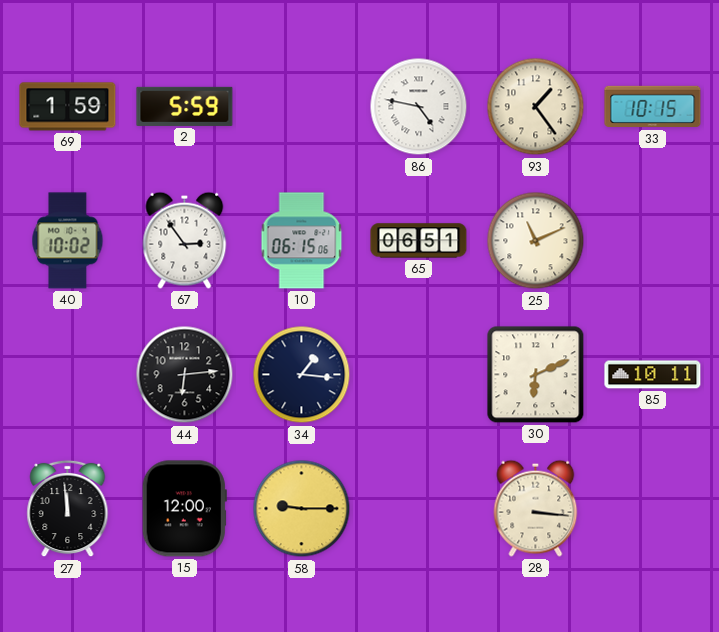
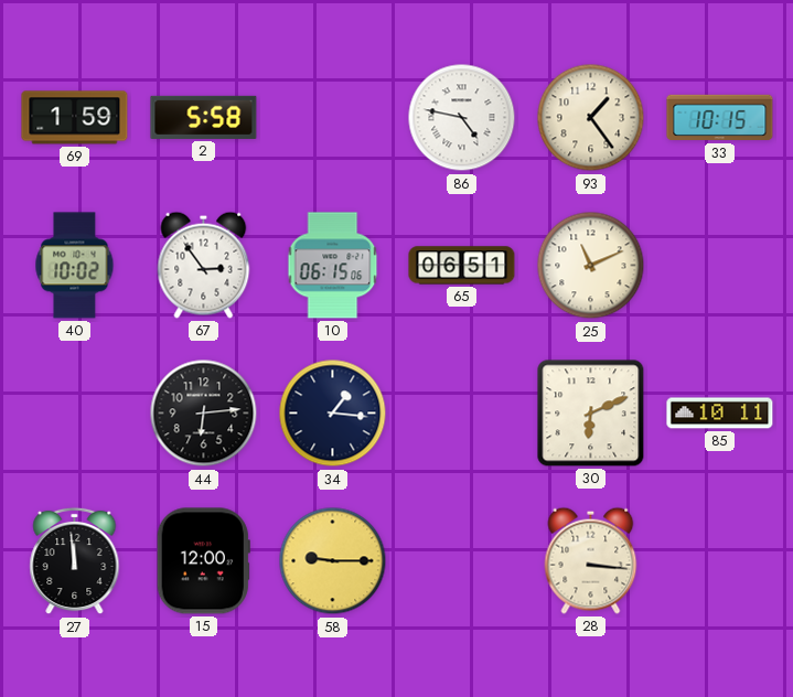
2: 5:59 -> 5:58
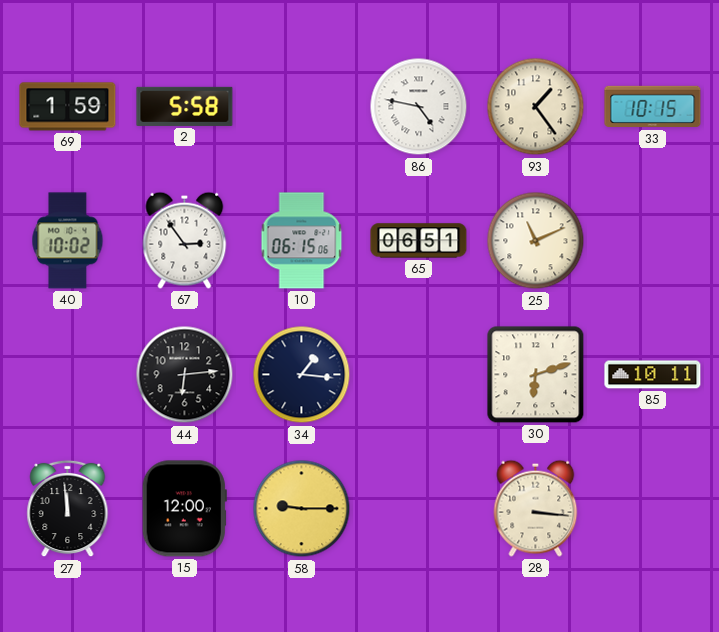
30: 6:11 -> 6:12
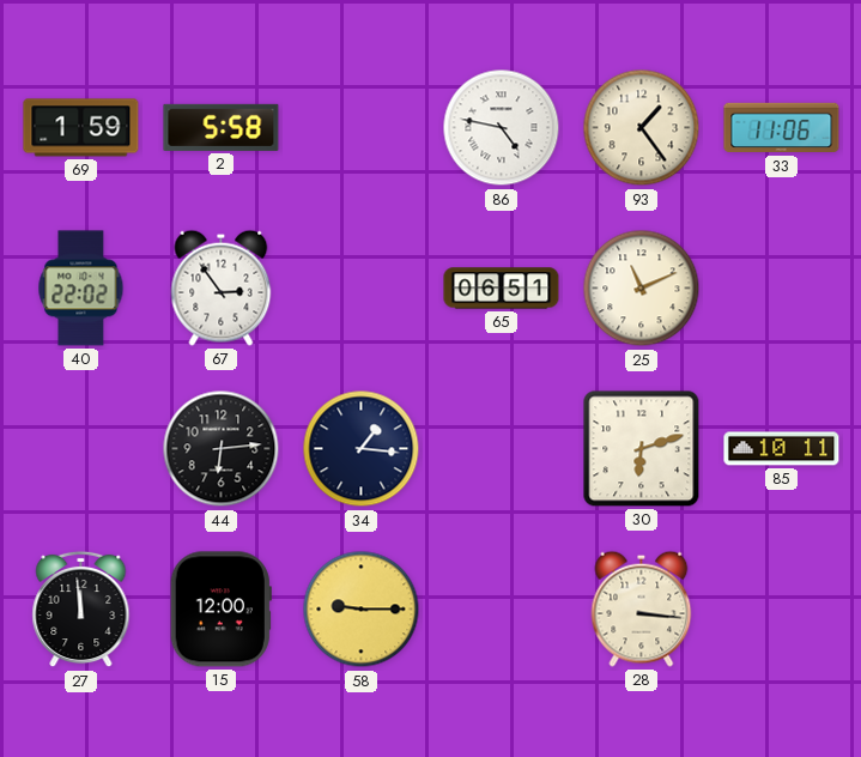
33: 10:15 -> 11:06
40: 10:02 -> 22:02
10: 06:15 -> none
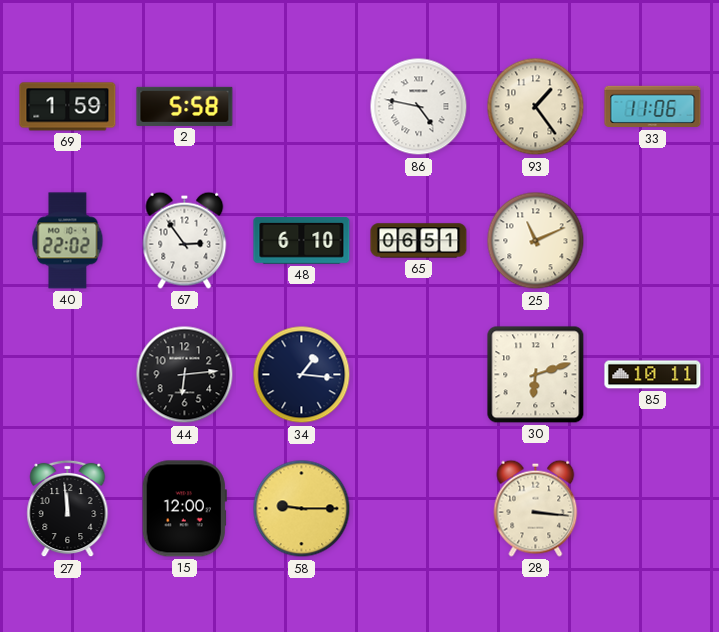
48: none -> 6:10
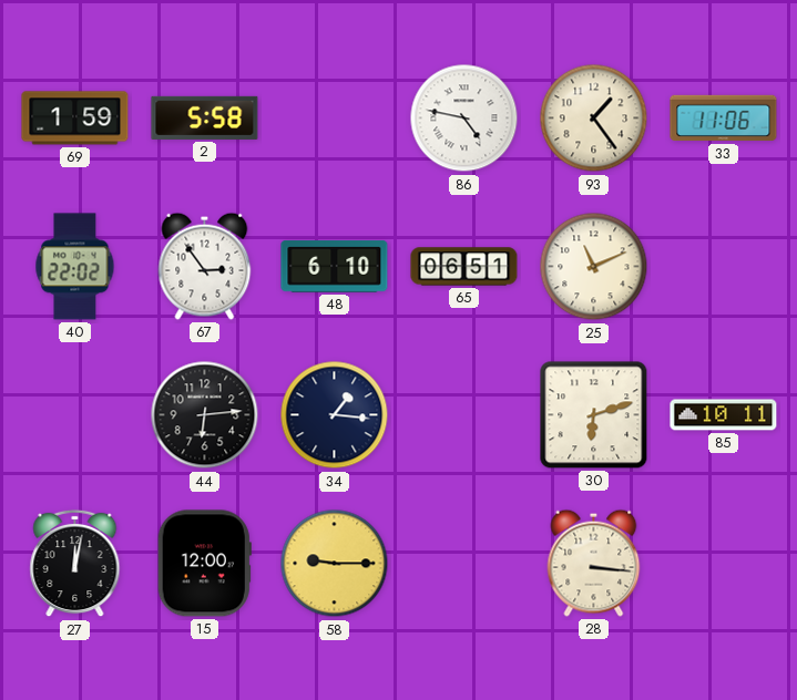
27: 11:59 -> 12:02
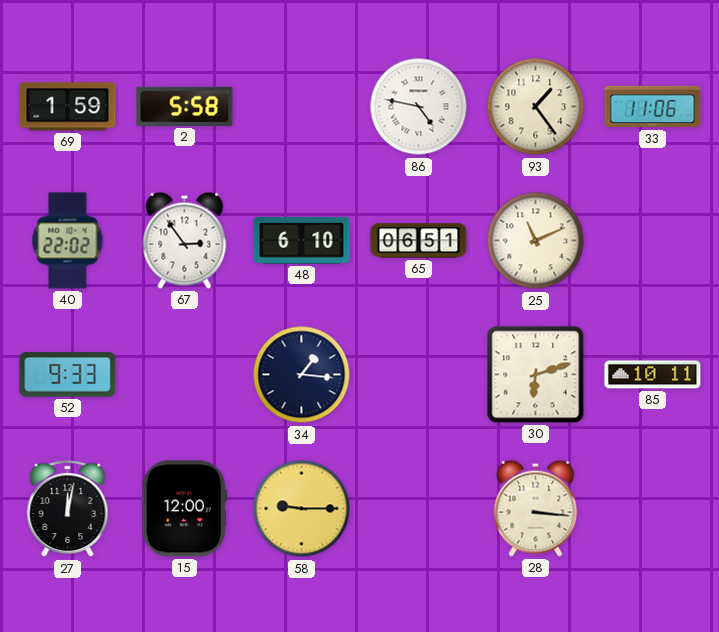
52: none -> 9:33
44: 6:14 -> none
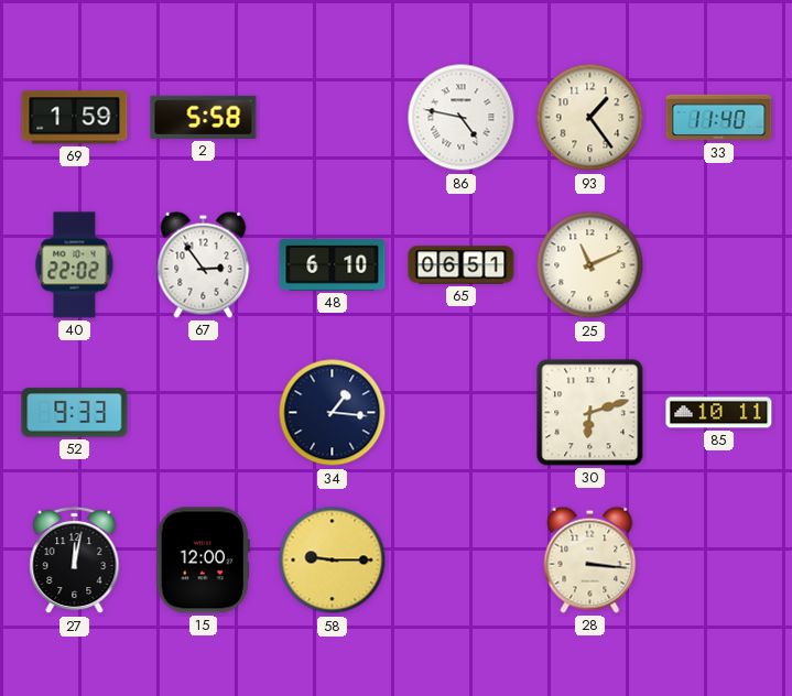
33: 11:06 -> 11:40
